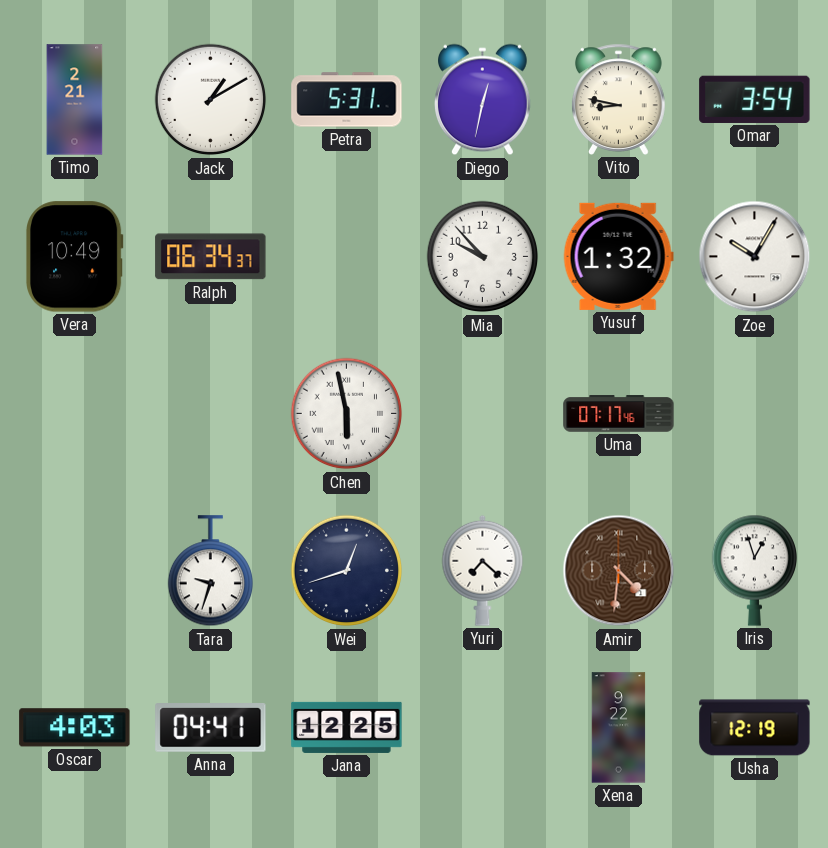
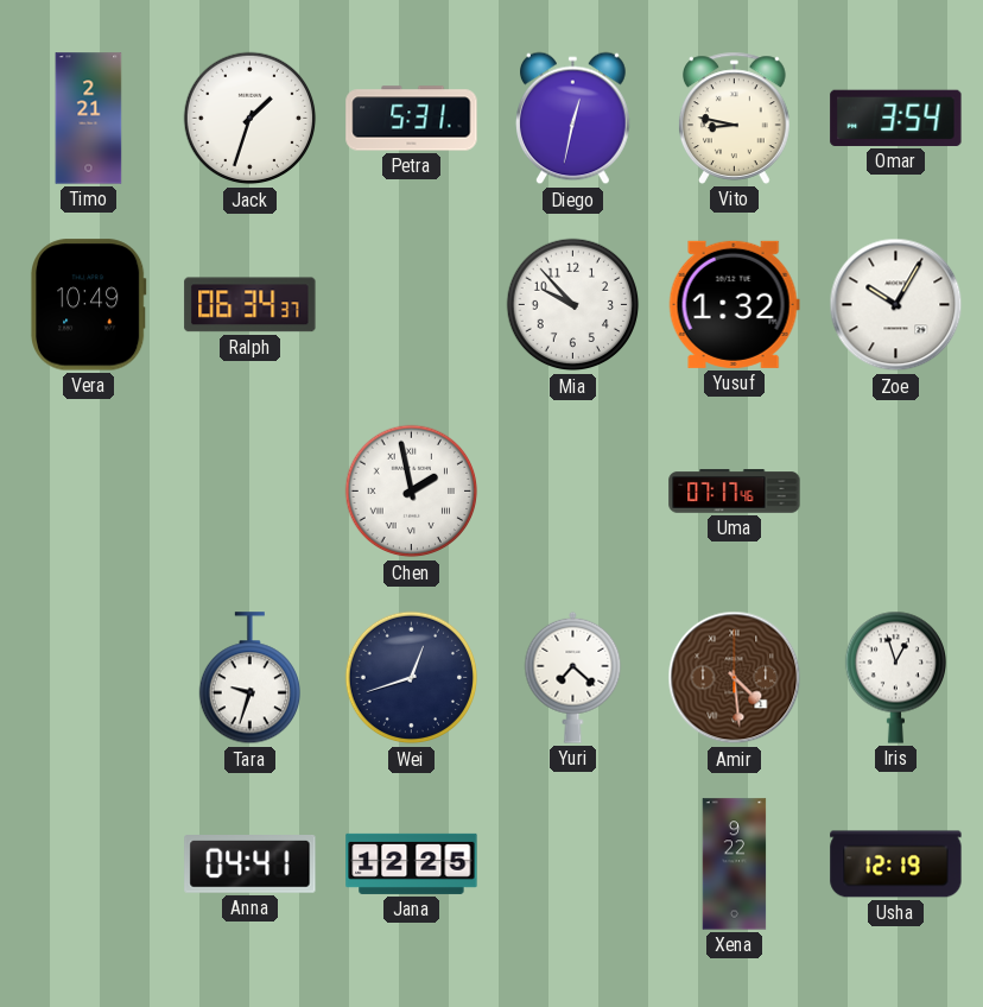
Jack: 1:10 -> 1:33
Chen: 5:58 -> 1:58
Amir: 4:31 -> 4:29
Oscar: 4:03 -> none
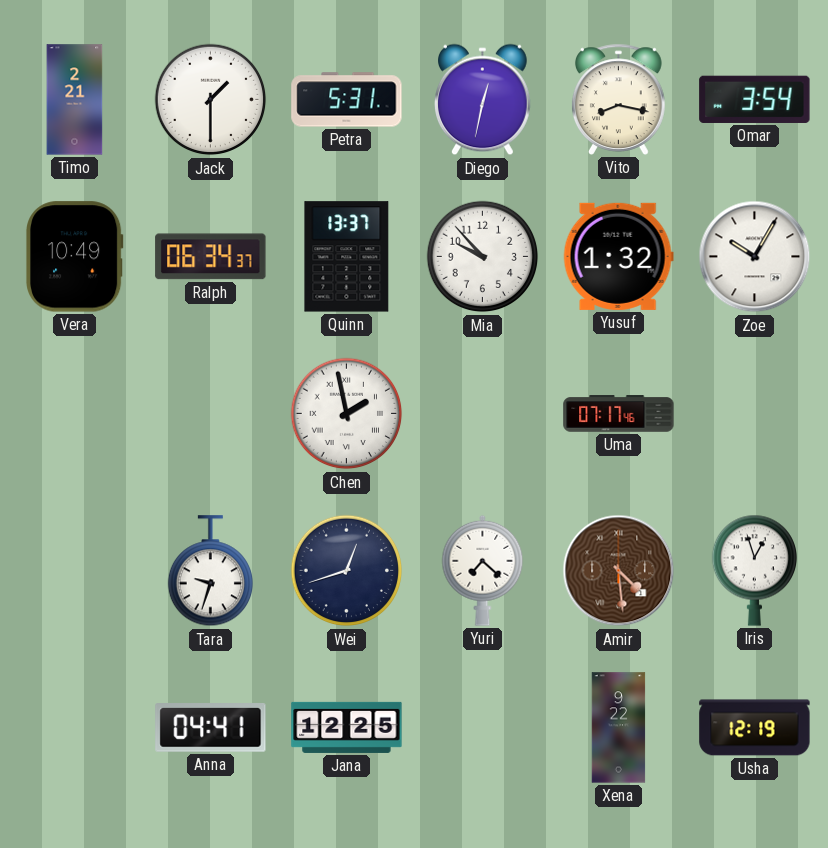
Jack: 1:33 -> 1:30
Vito: 8:47 -> 8:17
Quinn: none -> 13:37
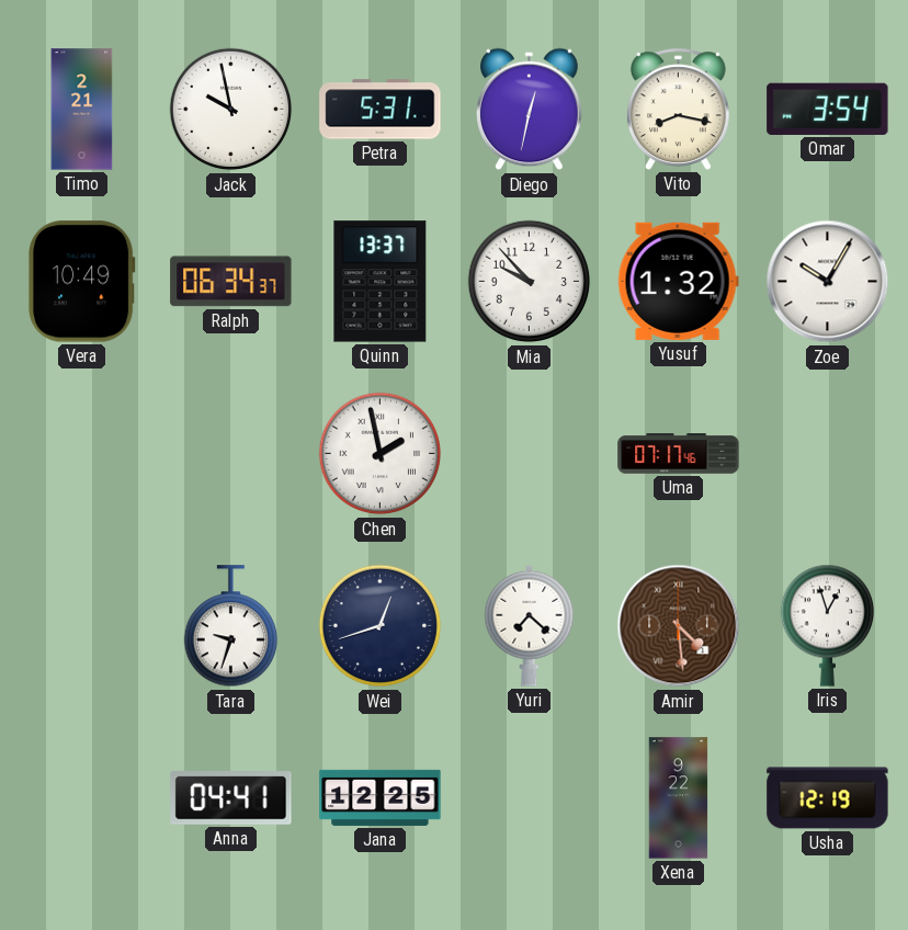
Jack: 1:30 -> 9:58
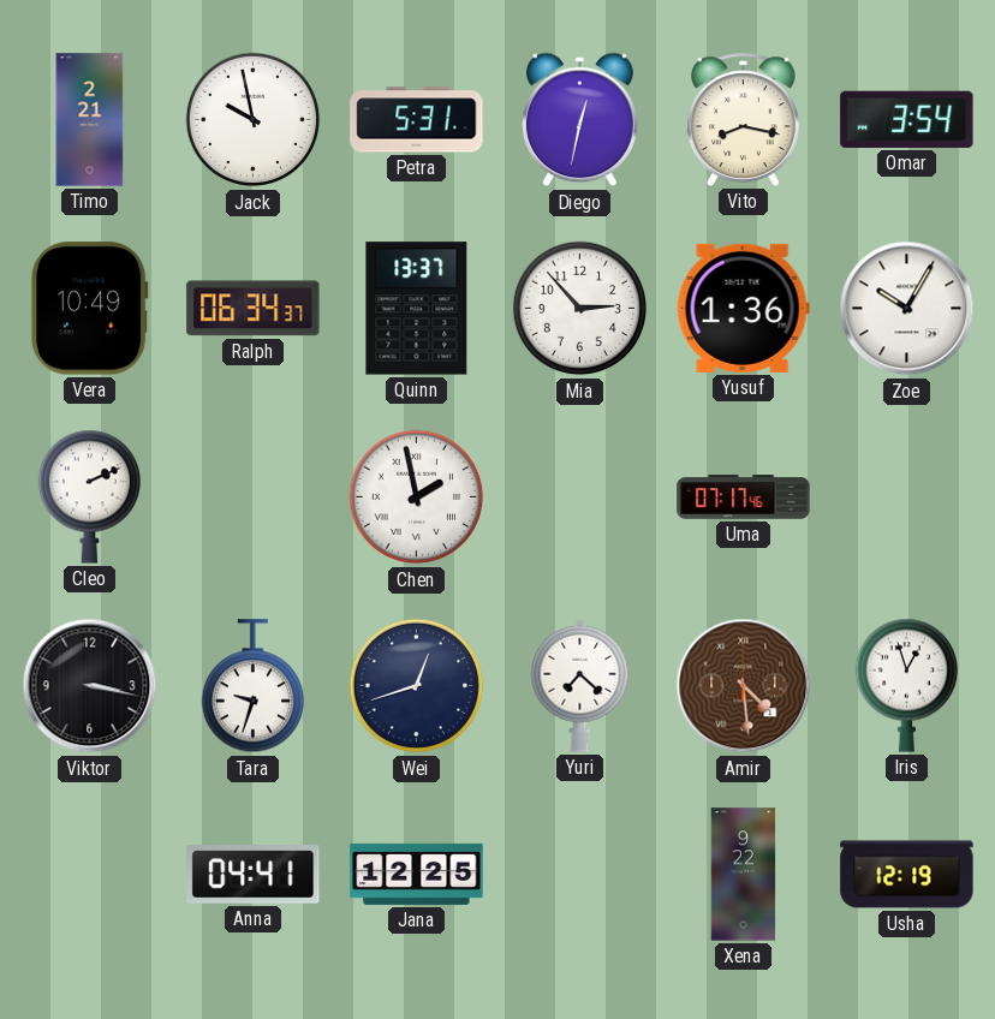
Mia: 9:53 -> 2:53
Yusuf: 1:32 -> 1:36
Cleo: none -> 2:11
Viktor: none -> 3:17
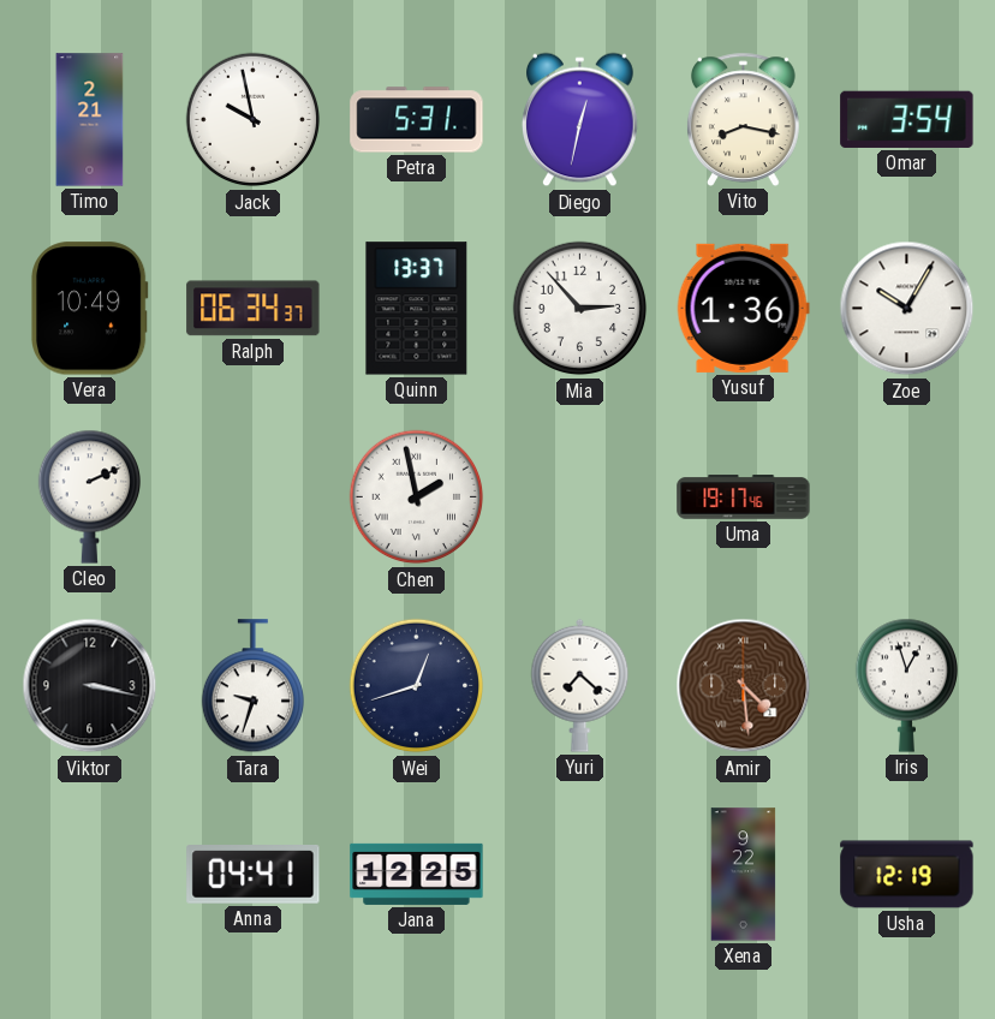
Uma: 07:17 -> 19:17
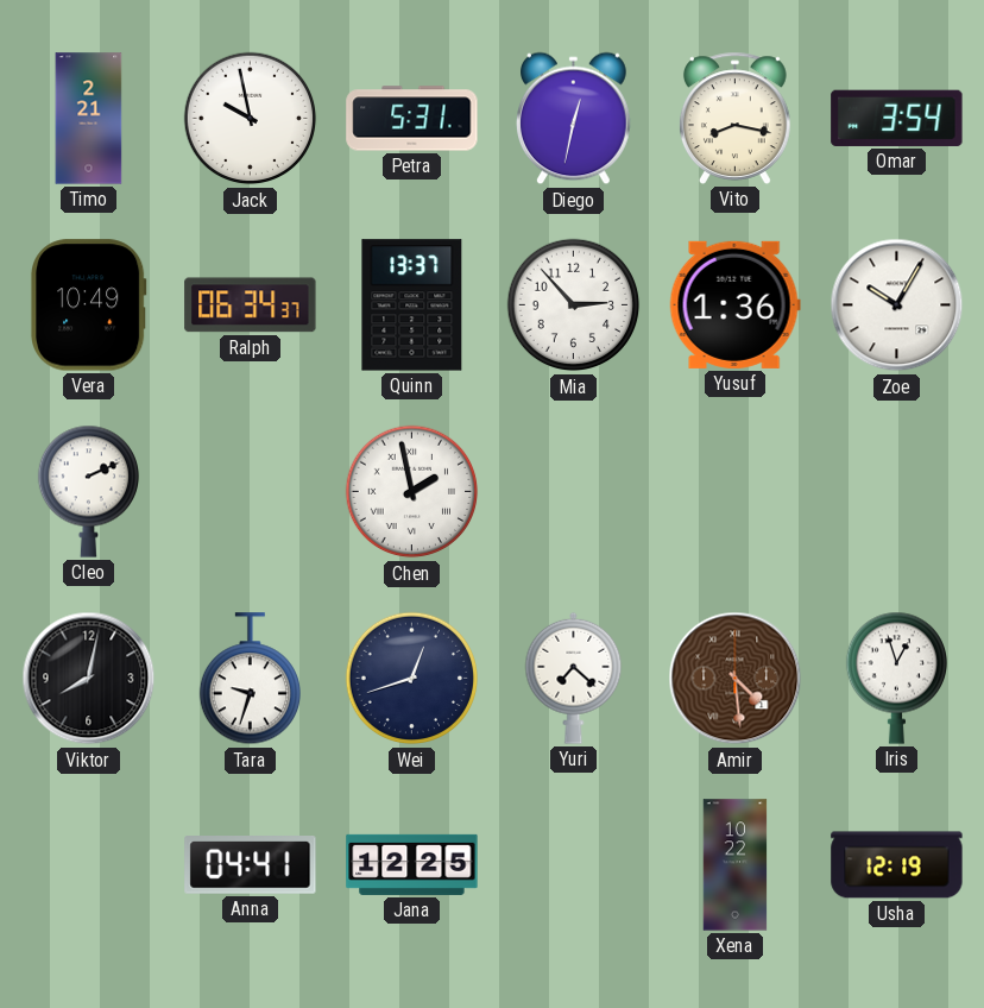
Uma: 19:17 -> none
Viktor: 3:17 -> 8:02
Xena: 9:22 -> 10:22
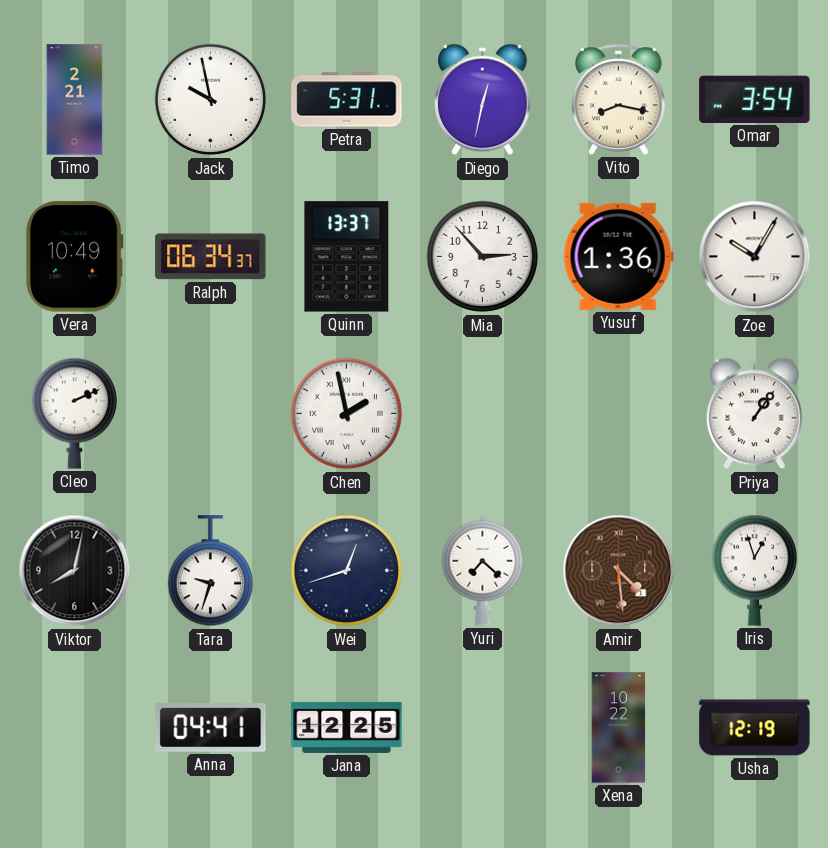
Priya: none -> 1:06
